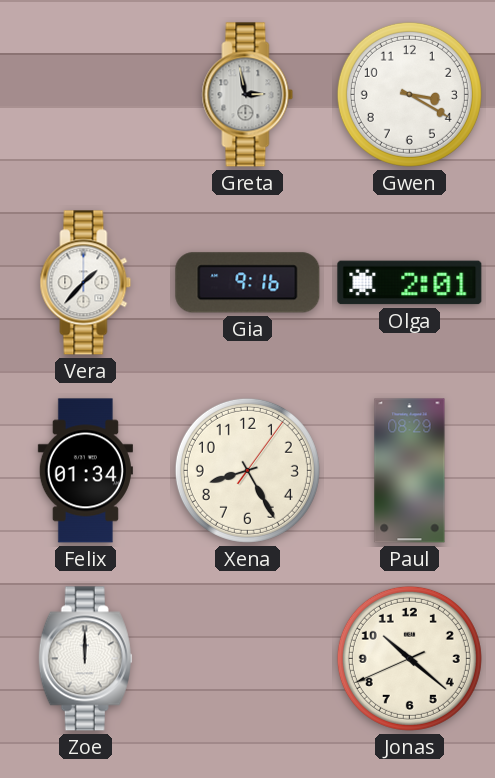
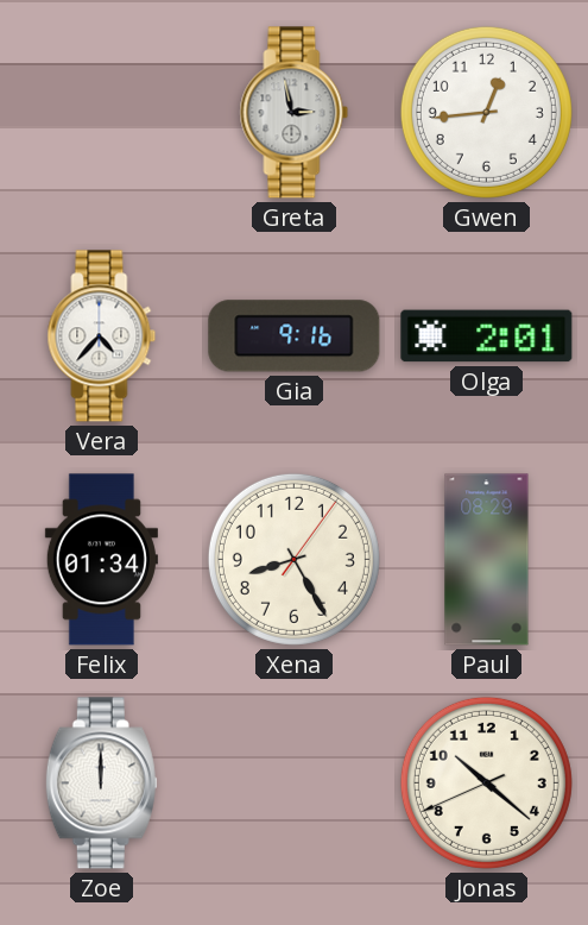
Gwen: 3:20 -> 12:44
Vera: 1:37 -> 4:37
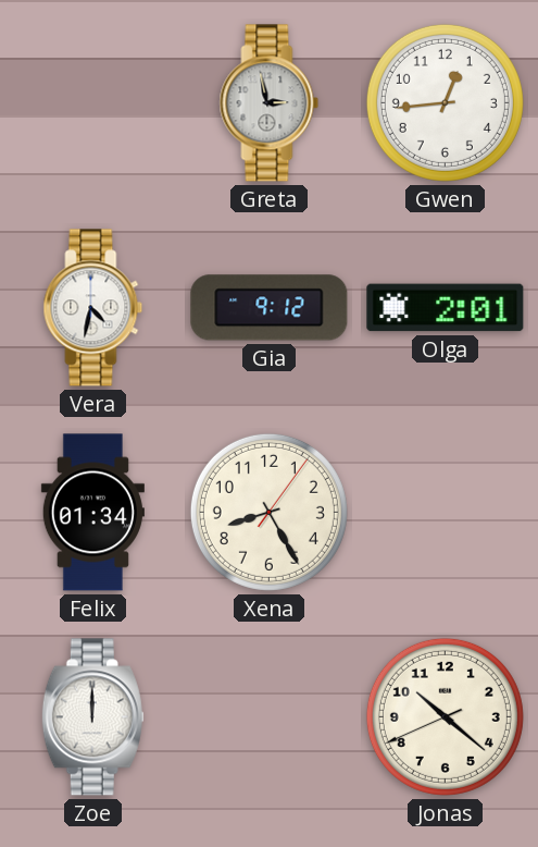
Vera: 4:37 -> 4:32
Gia: 9:16 -> 9:12
Paul: 08:29 -> none
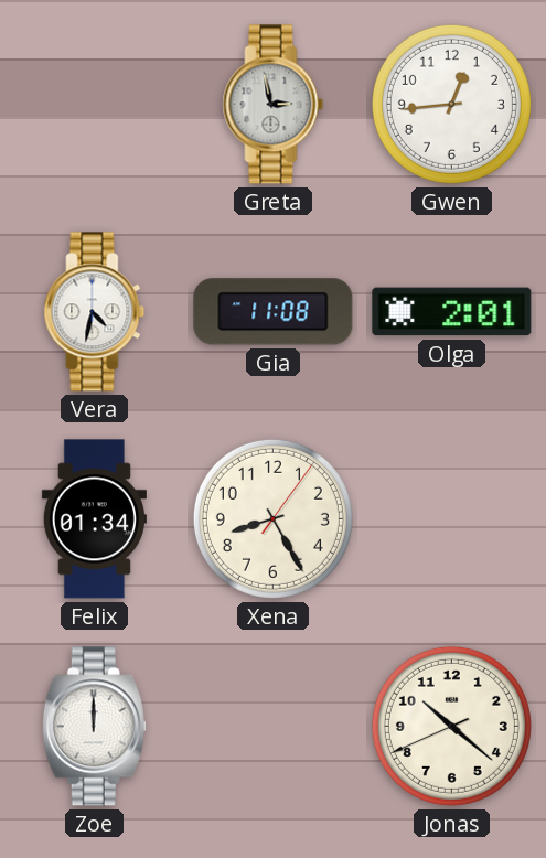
Gia: 9:12 -> 11:08
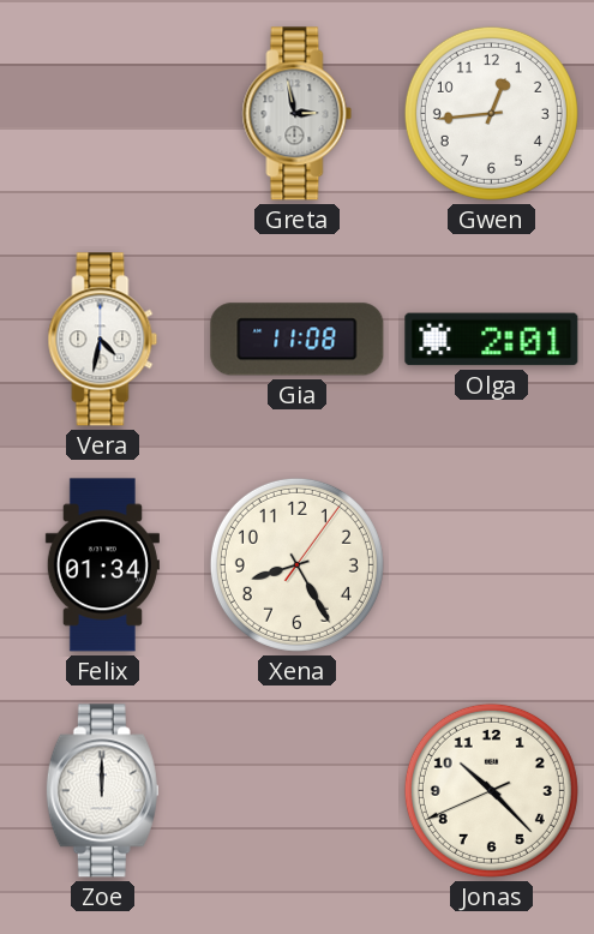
Jonas: 10:21 -> 10:22
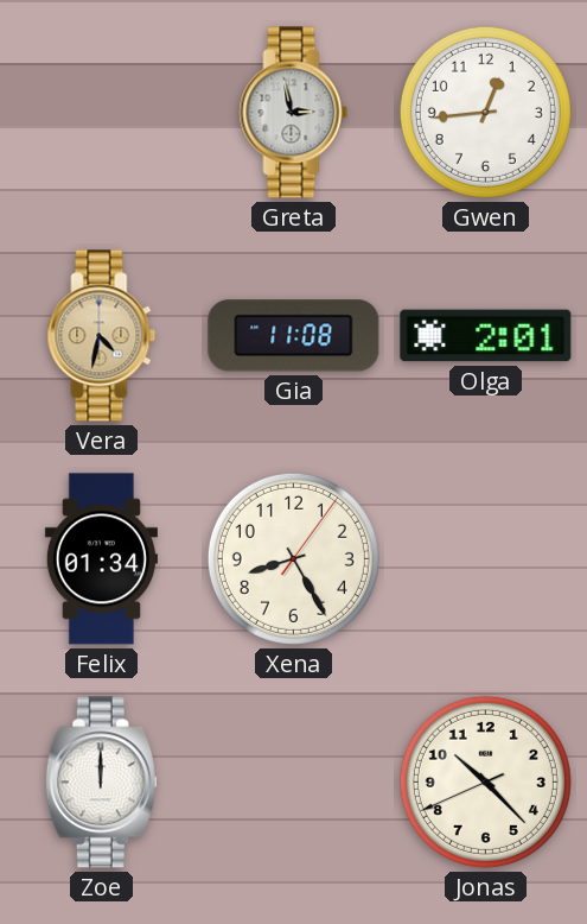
Vera dial: white -> champagne
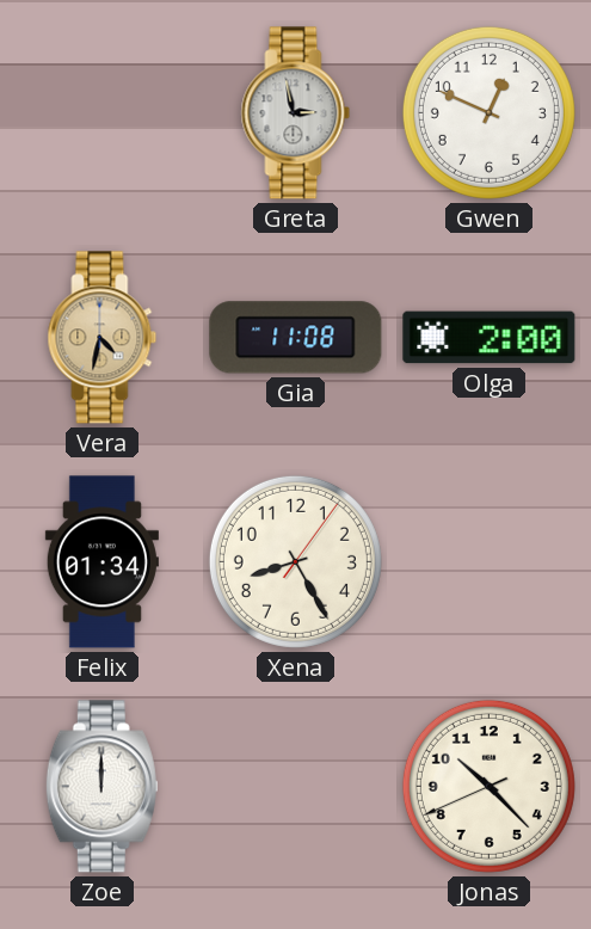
Gwen: 12:44 -> 12:49
Olga: 2:01 -> 2:00
